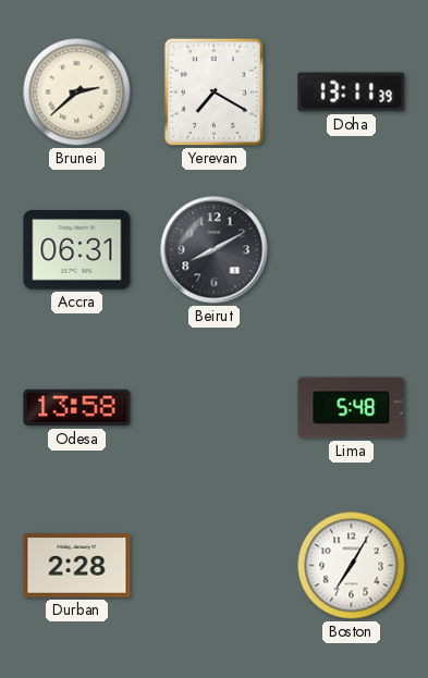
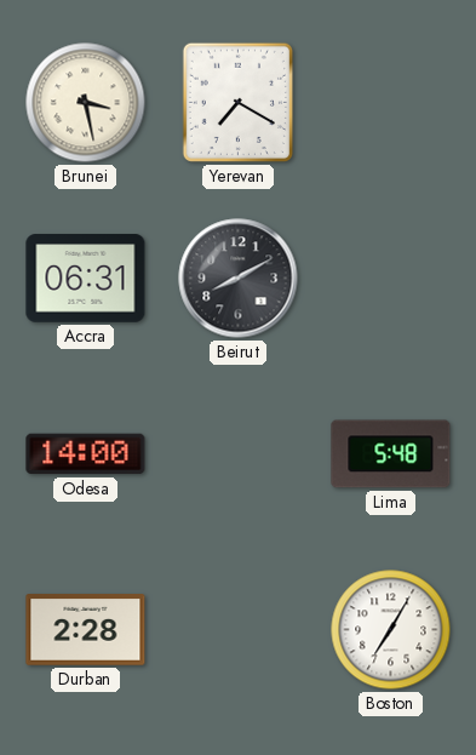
Brunei: 2:38 -> 3:28
Doha: 13:11 -> none
Odesa: 13:58 -> 14:00
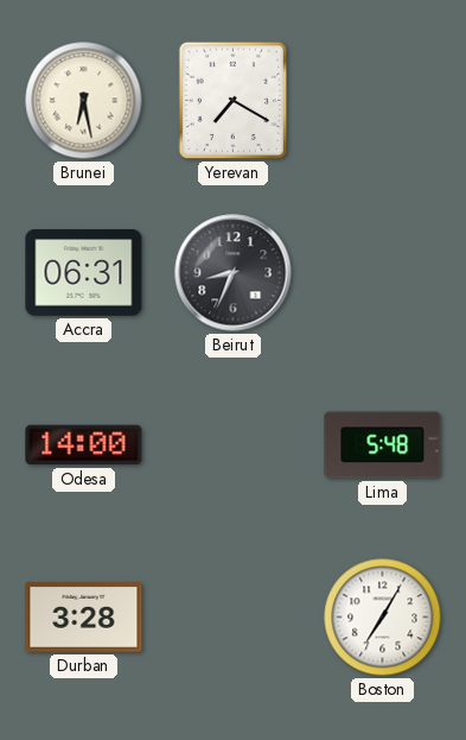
Brunei: 3:28 -> 6:28
Beirut: 8:10 -> 8:34
Durban: 2:28 -> 3:28
